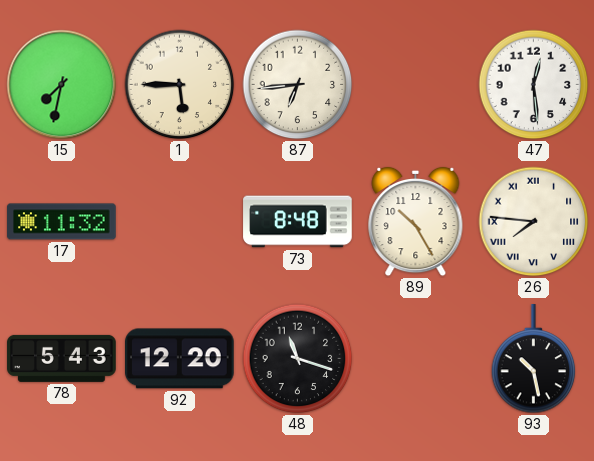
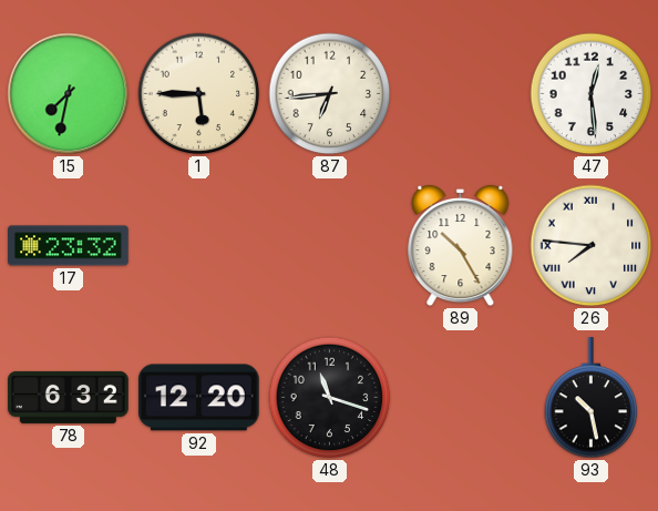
17: 11:32 -> 23:32
73: 8:48 -> none
78: 5:43 -> 6:32
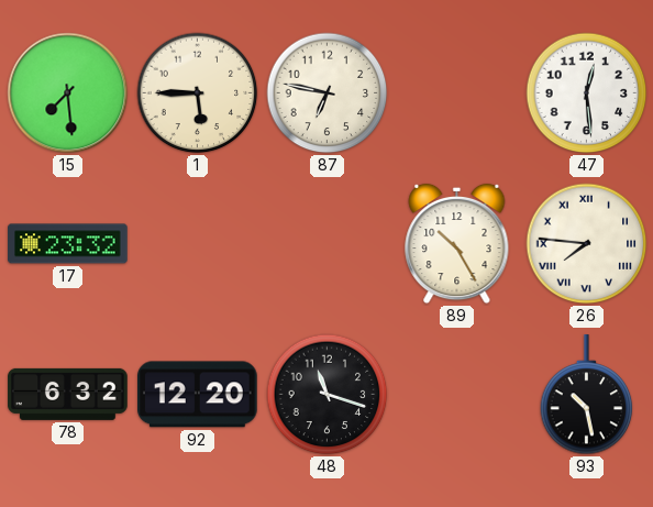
15: 7:32 -> 7:29
87: 6:44 -> 6:47
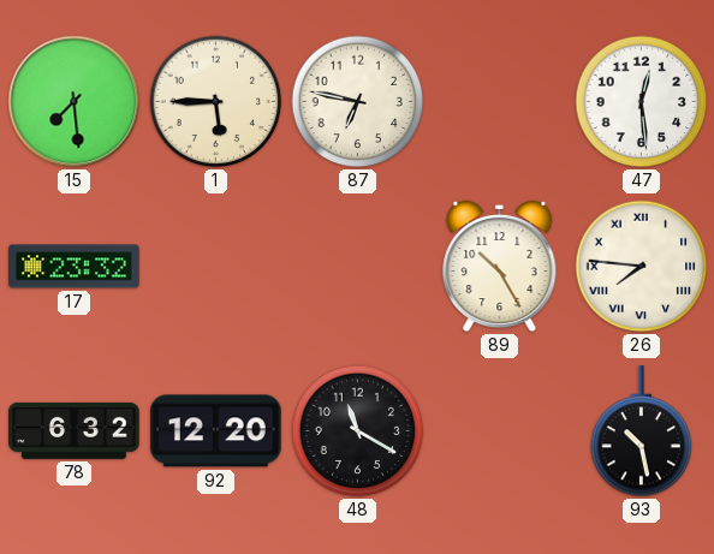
48: 11:18 -> 11:20
